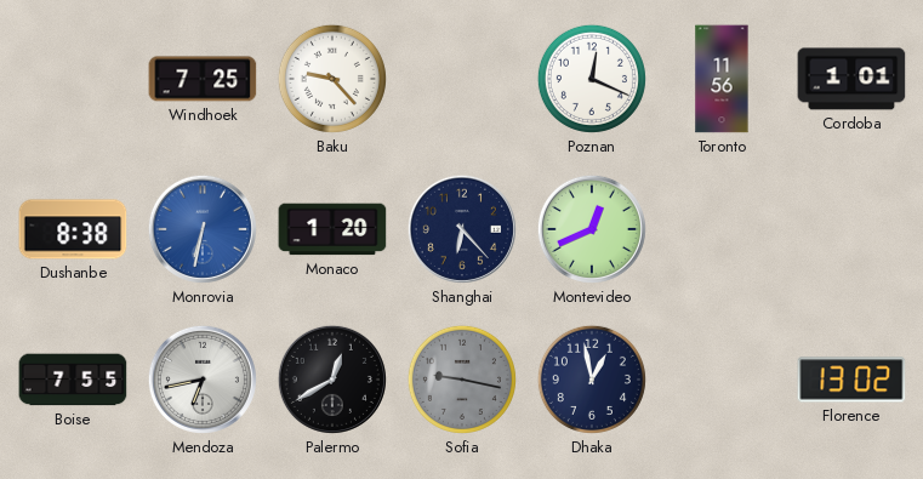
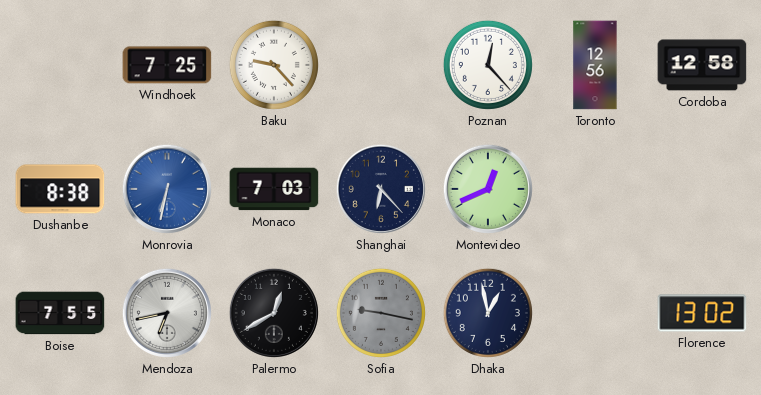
Poznan: 12:19 -> 12:23
Toronto: 11:56 -> 12:56
Cordoba: 1:01 -> 12:58
Monaco: 1:20 -> 7:03
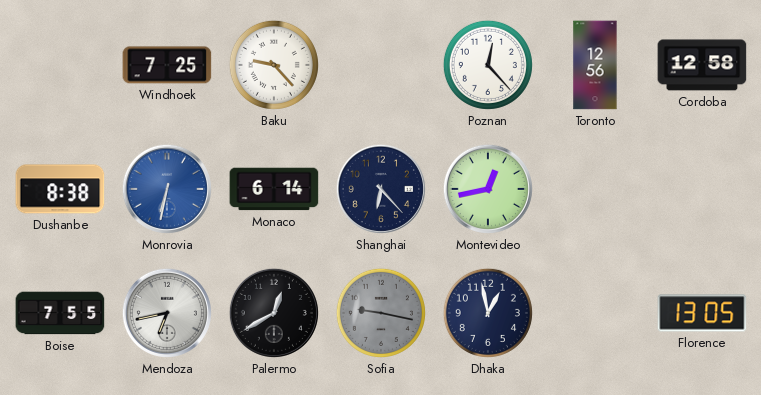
Monaco: 7:03 -> 6:14
Montevideo: 12:41 -> 12:43
Florence: 13:02 -> 13:05
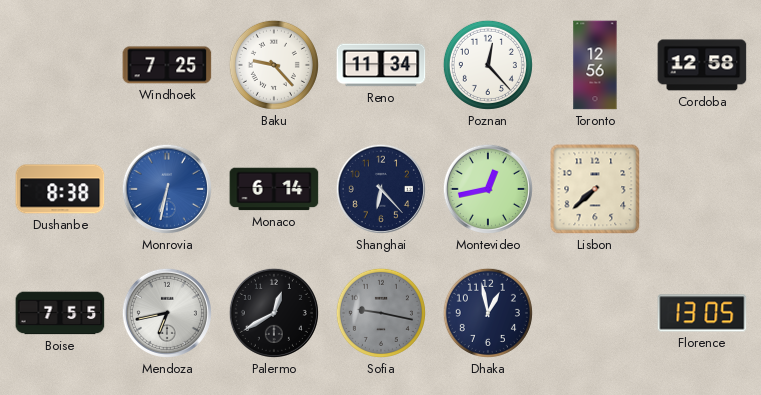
Reno: none -> 11:34
Lisbon: none -> 7:38
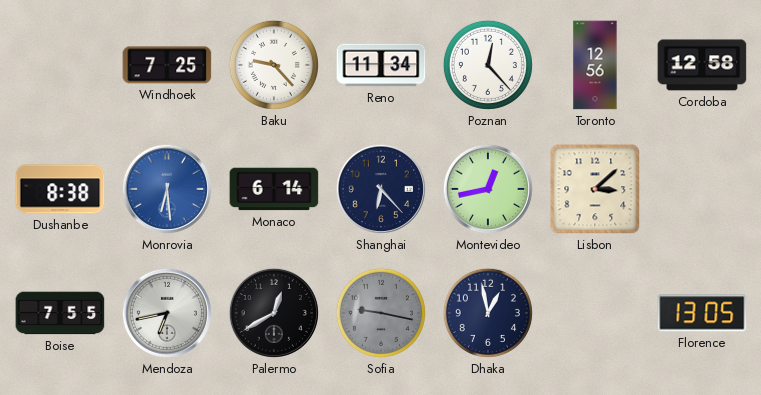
Monrovia: 6:32 -> 6:29
Lisbon: 7:38 -> 3:08
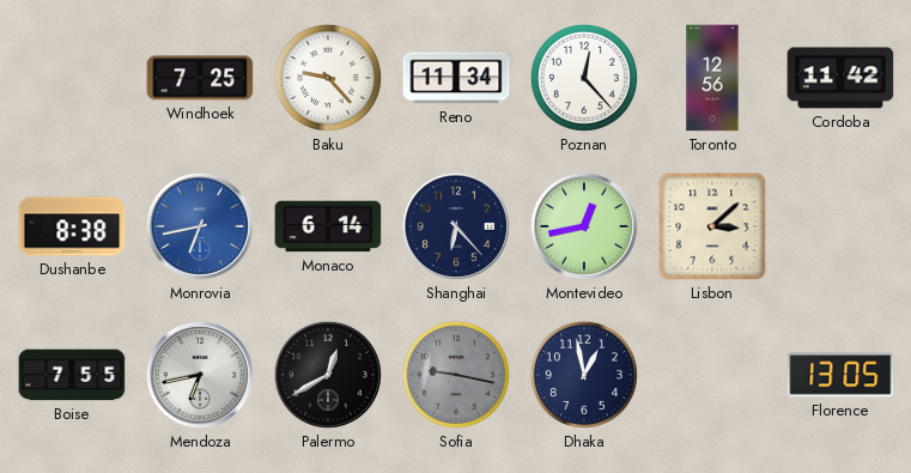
Cordoba: 12:58 -> 11:42
Monrovia: 6:29 -> 6:43
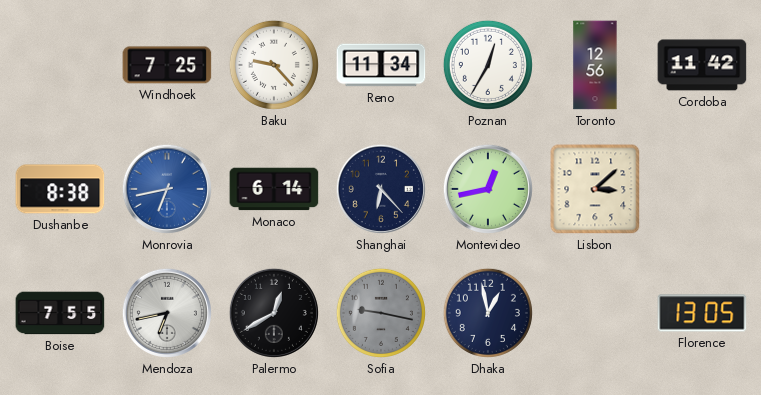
Poznan: 12:23 -> 12:35
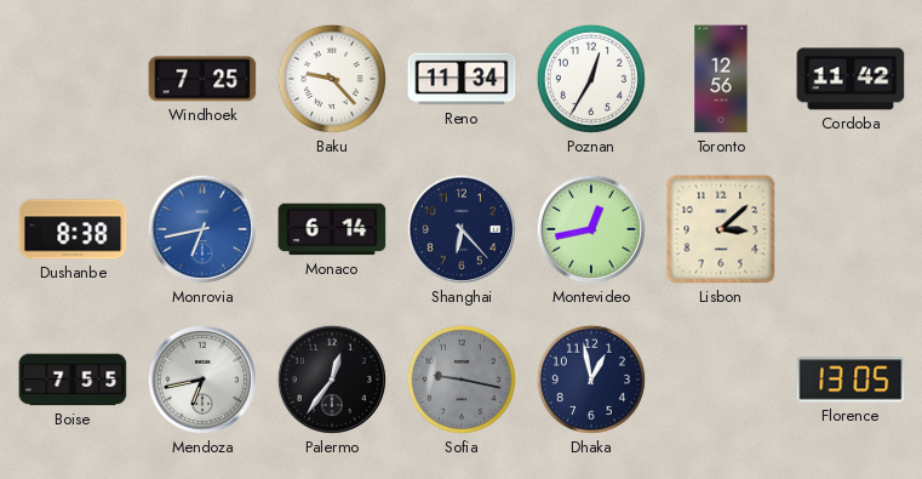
Palermo: 12:40 -> 12:36
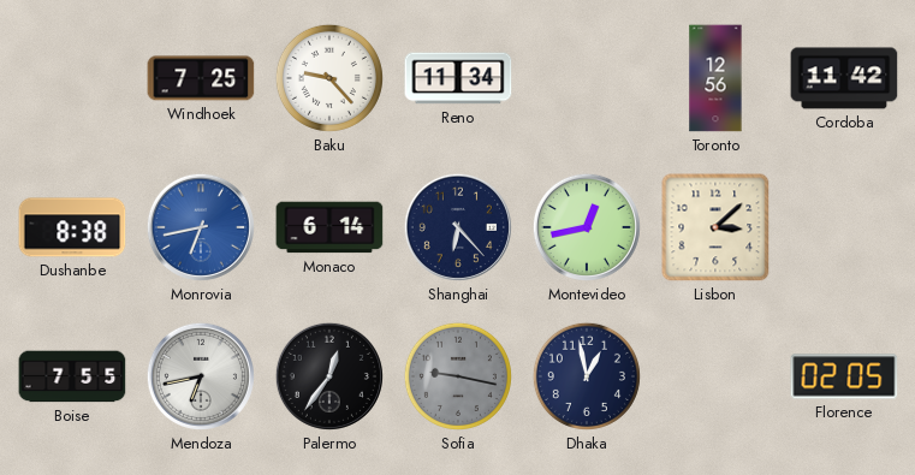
Poznan: 12:35 -> none
Florence: 13:05 -> 02:05
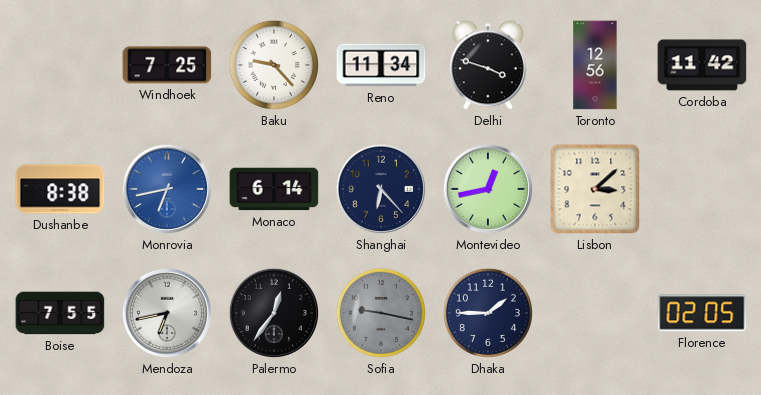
Delhi: none -> 3:48
Dhaka: 12:58 -> 1:45
